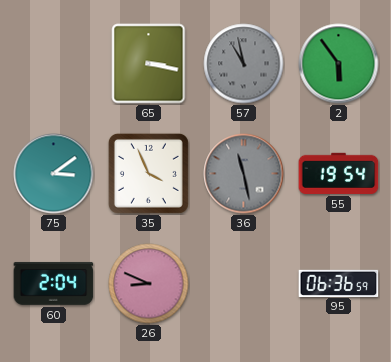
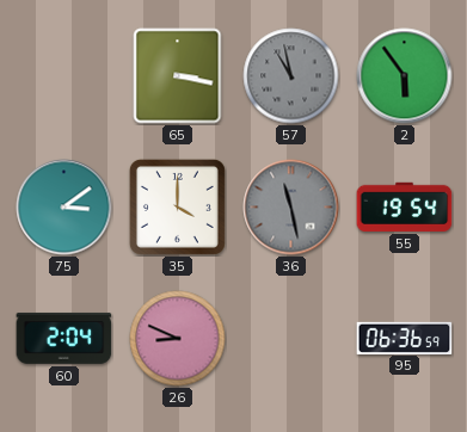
35: 3:56 -> 4:00
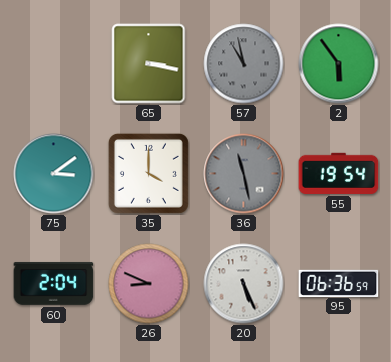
20: none -> 5:26
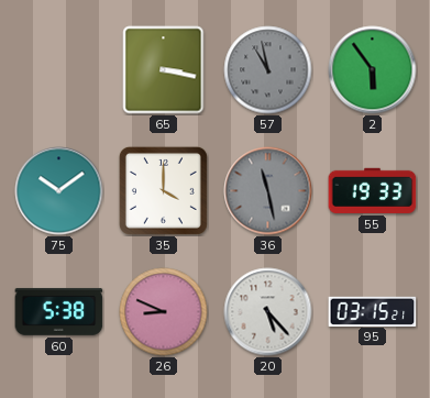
75: 3:09 -> 10:09
55: 19:54 -> 19:33
60: 2:04 -> 5:38
20: 5:26 -> 5:23
95: 06:36 -> 03:15
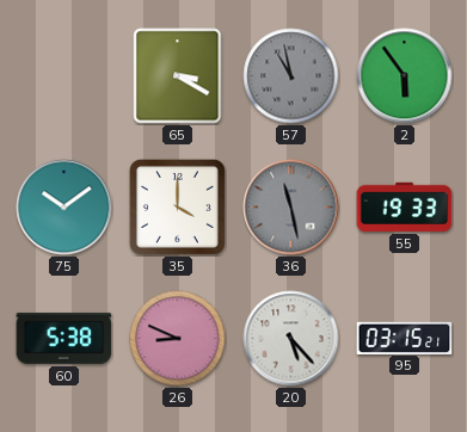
65: 3:17 -> 3:20
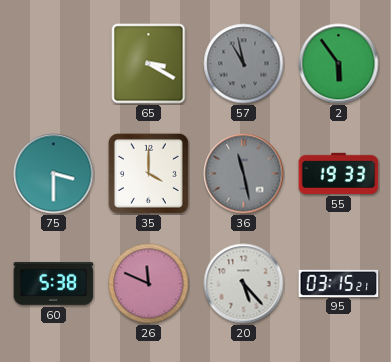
75: 10:09 -> 3:30
26: 8:49 -> 11:49
